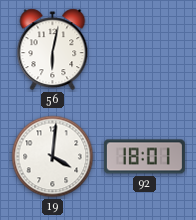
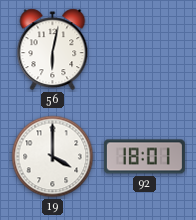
19: 4:01 -> 4:00
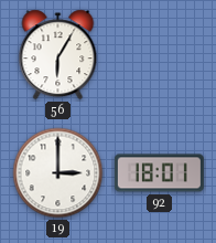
56: 6:02 -> 6:05
19: 4:00 -> 3:00
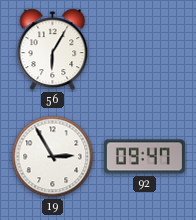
19: 3:00 -> 2:55
92: 18:01 -> 09:47
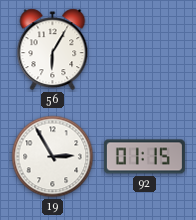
92: 09:47 -> 01:15
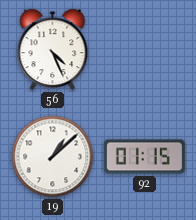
56: 6:05 -> 4:26
19: 2:55 -> 1:08
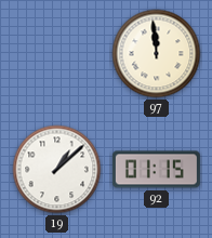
56: 4:26 -> none
97: none -> 11:59
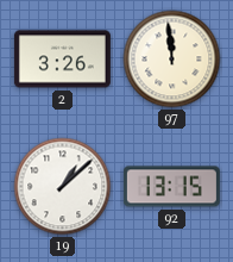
2: none -> 3:26
92: 01:15 -> 13:15
